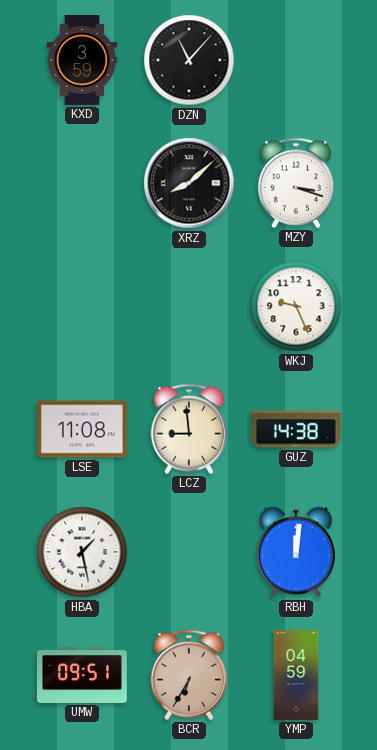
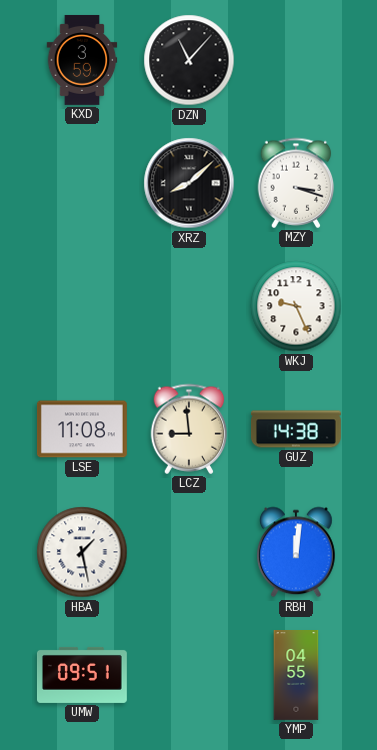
BCR: 6:35 -> none
YMP: 04:59 -> 04:55
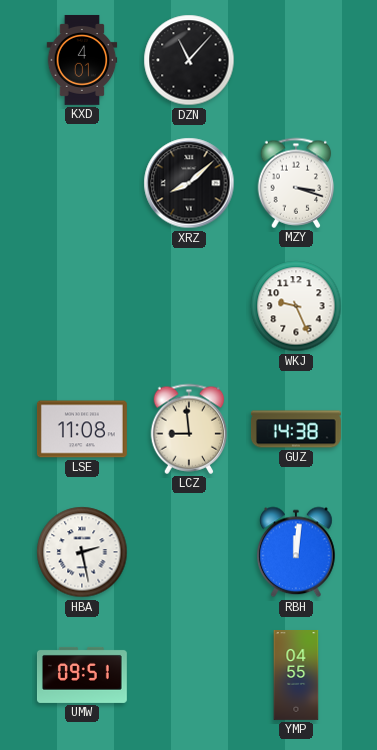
KXD: 3:59 -> 4:01
HBA: 1:28 -> 2:28
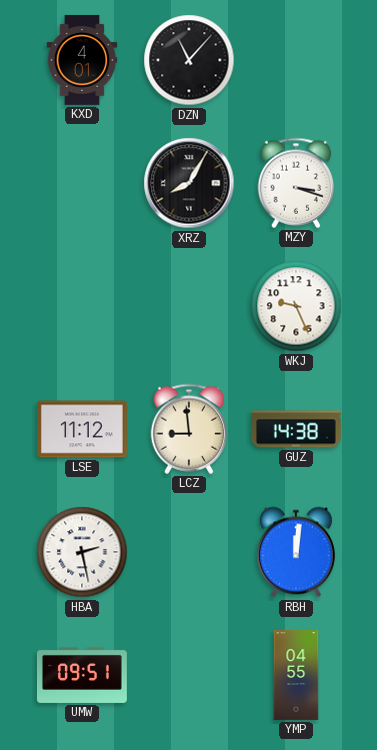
XRZ: 8:08 -> 8:05
LSE: 11:08 -> 11:12
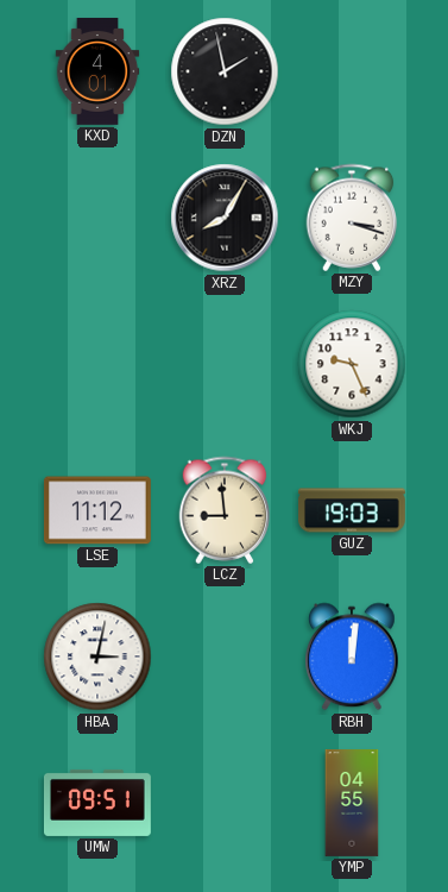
DZN: 11:07 -> 1:58
GUZ: 14:38 -> 19:03
HBA: 2:28 -> 3:02
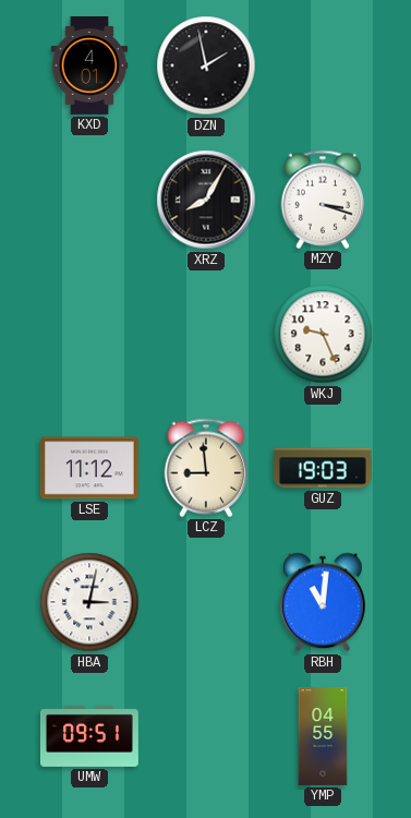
RBH: 12:01 -> 11:01
